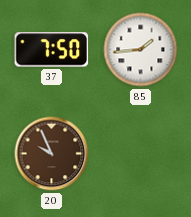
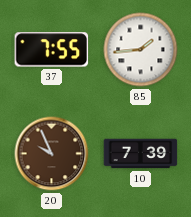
37: 7:50 -> 7:55
10: none -> 7:39
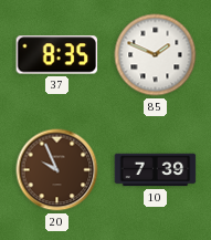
37: 7:55 -> 8:35
85: 1:44 -> 1:49
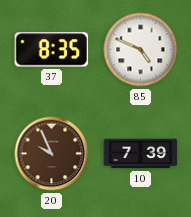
85: 1:49 -> 4:49
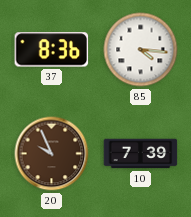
37: 8:35 -> 8:36
85: 4:49 -> 4:16
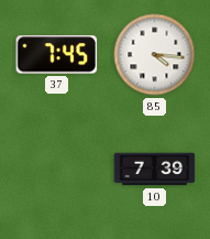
37: 8:36 -> 7:45
20: 9:56 -> none
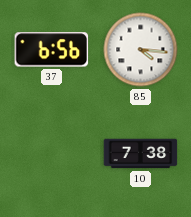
37: 7:45 -> 6:56
10: 7:39 -> 7:38
